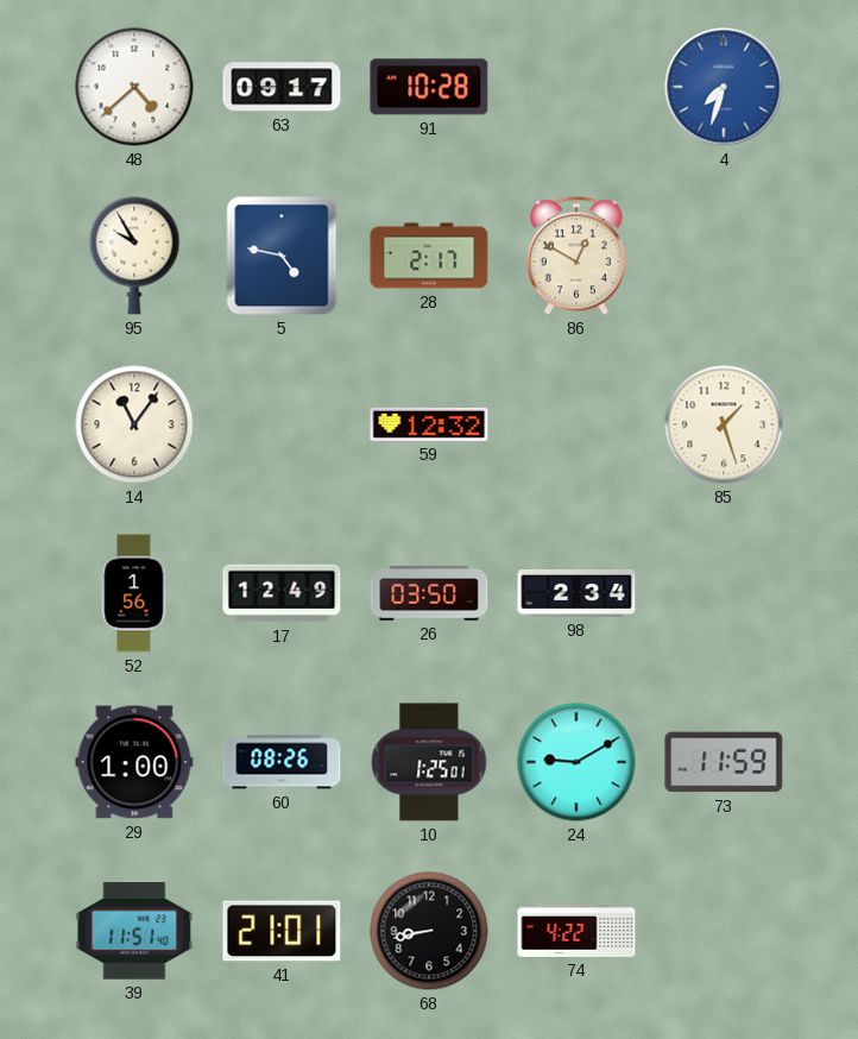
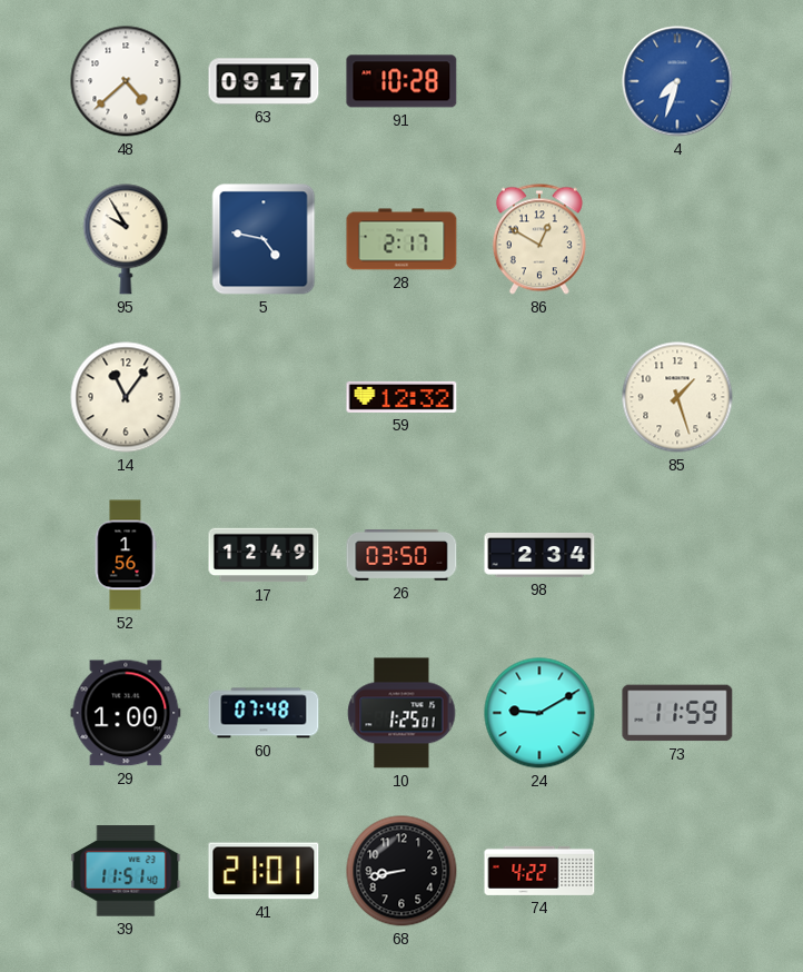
60: 08:26 -> 07:48
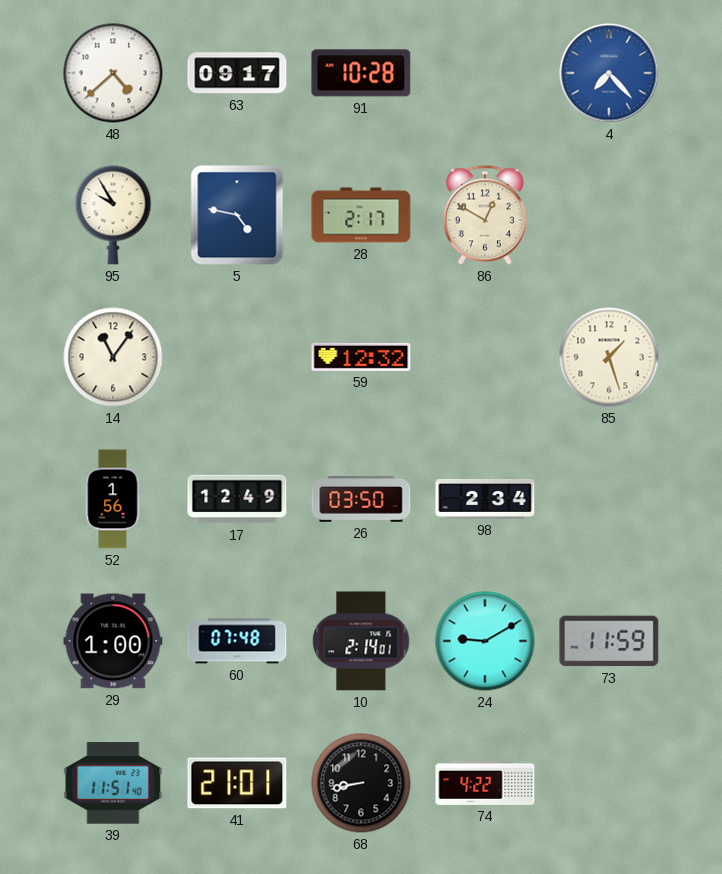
4: 7:33 -> 7:23
10: 1:25 -> 2:14
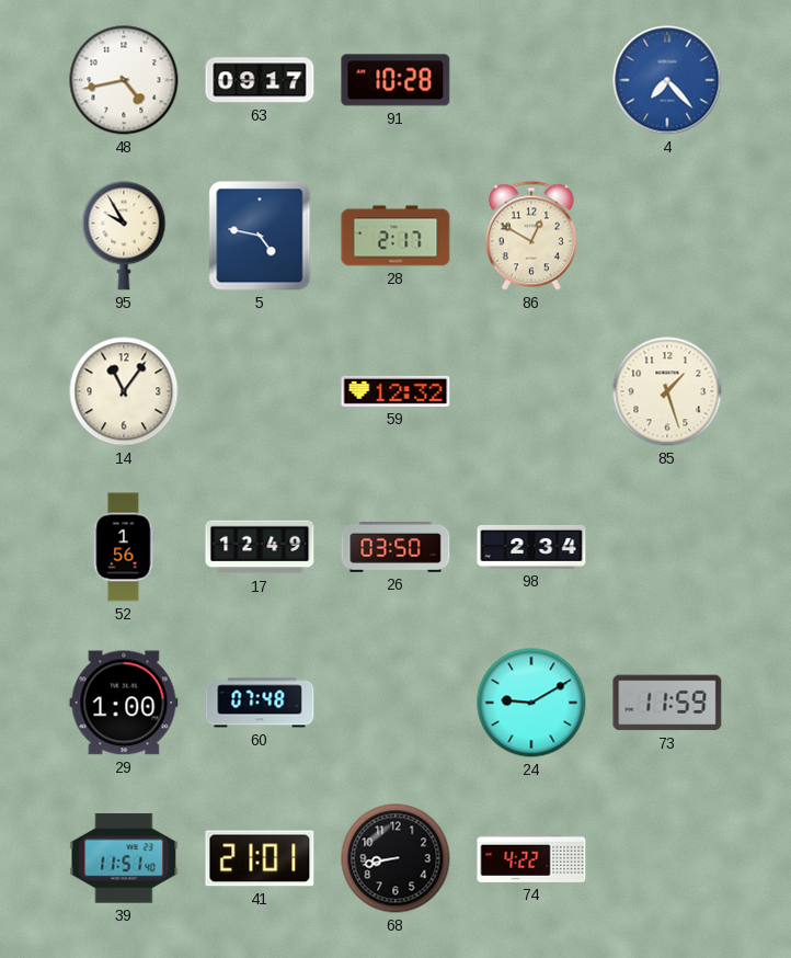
48: 4:38 -> 4:43
10: 2:14 -> none
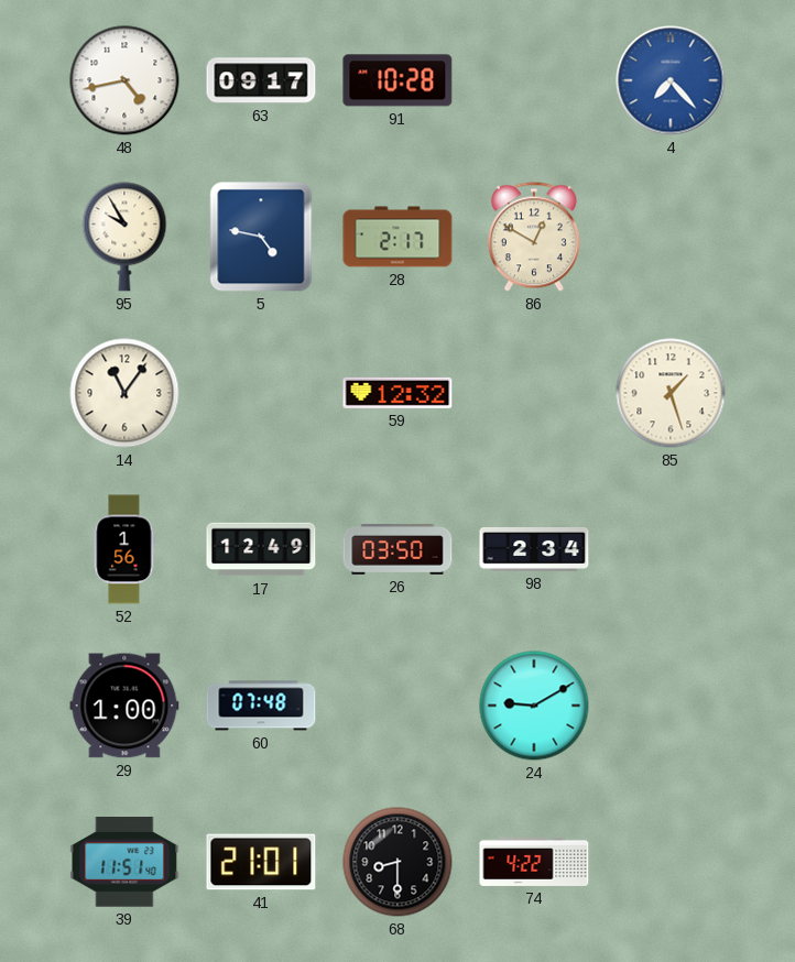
73: 11:59 -> none
68: 8:43 -> 8:30
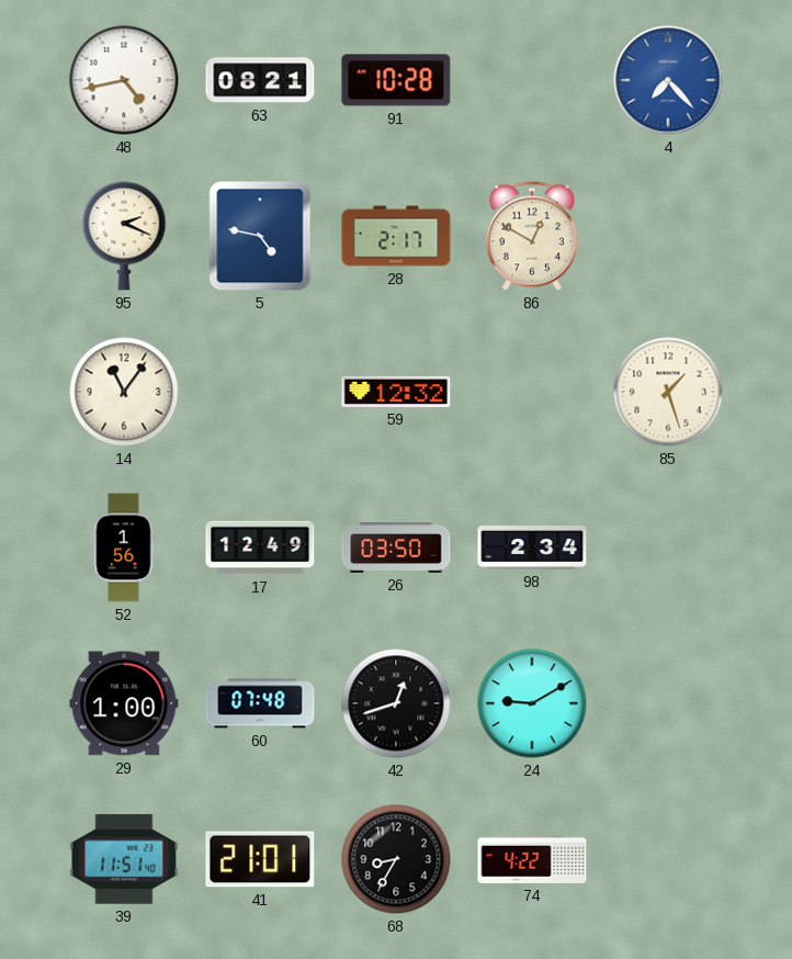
63: 09:17 -> 08:21
95: 9:55 -> 2:19
42: none -> 12:42
68: 8:30 -> 8:35
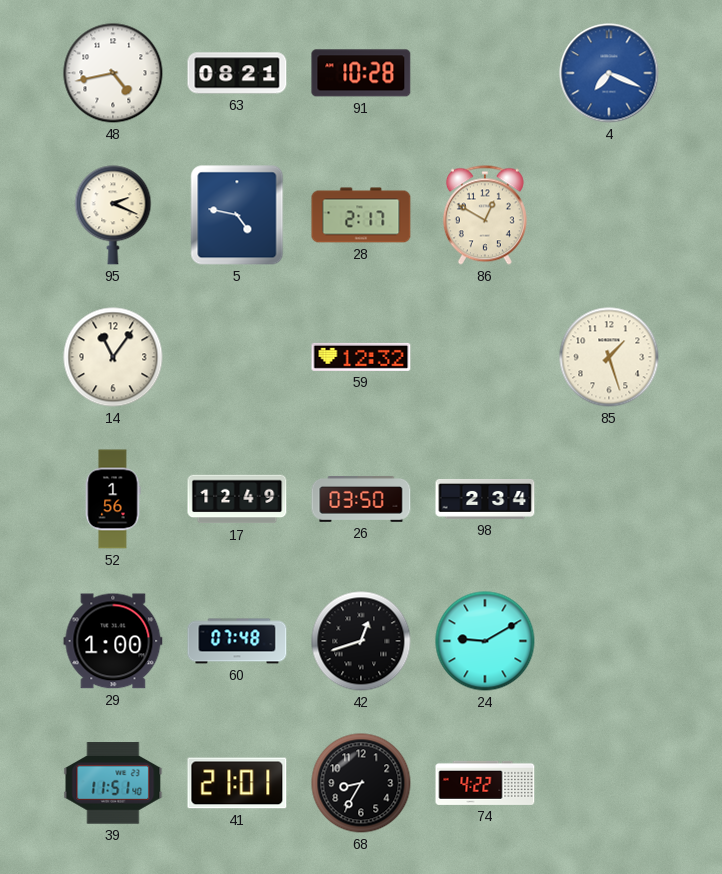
4: 7:23 -> 7:19
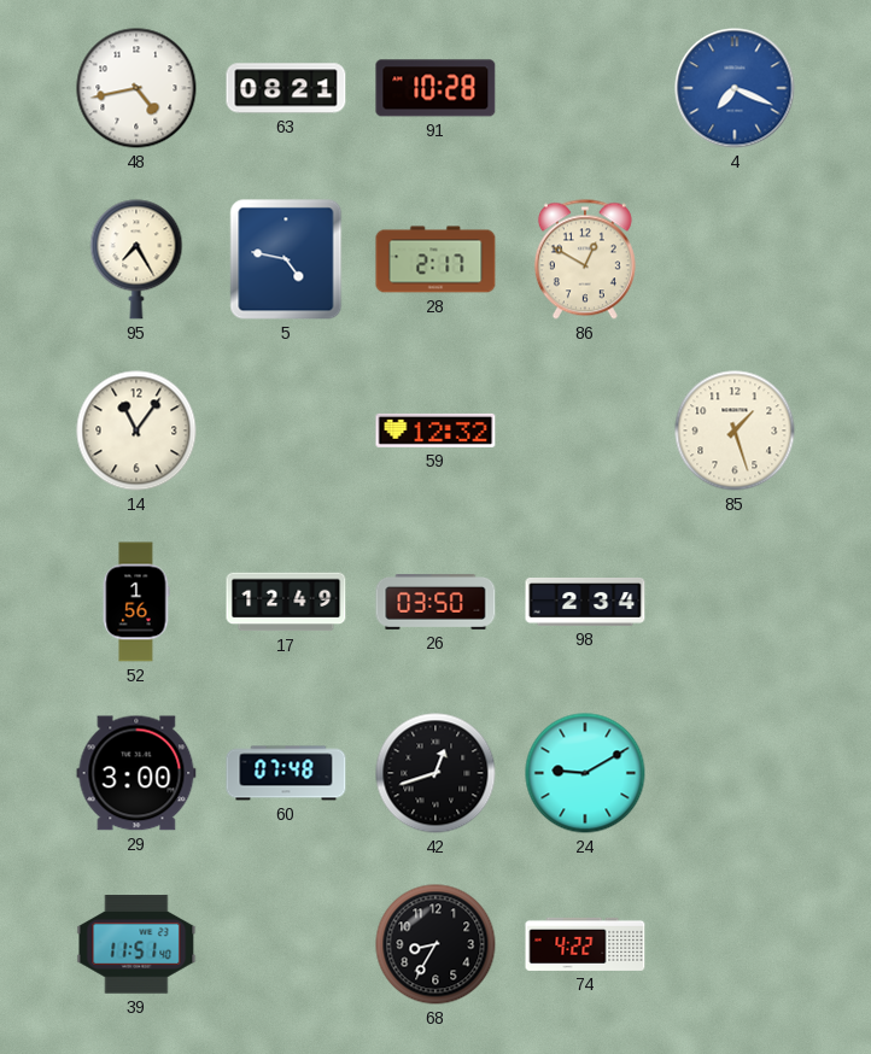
95: 2:19 -> 7:25
29: 1:00 -> 3:00
41: 21:01 -> none
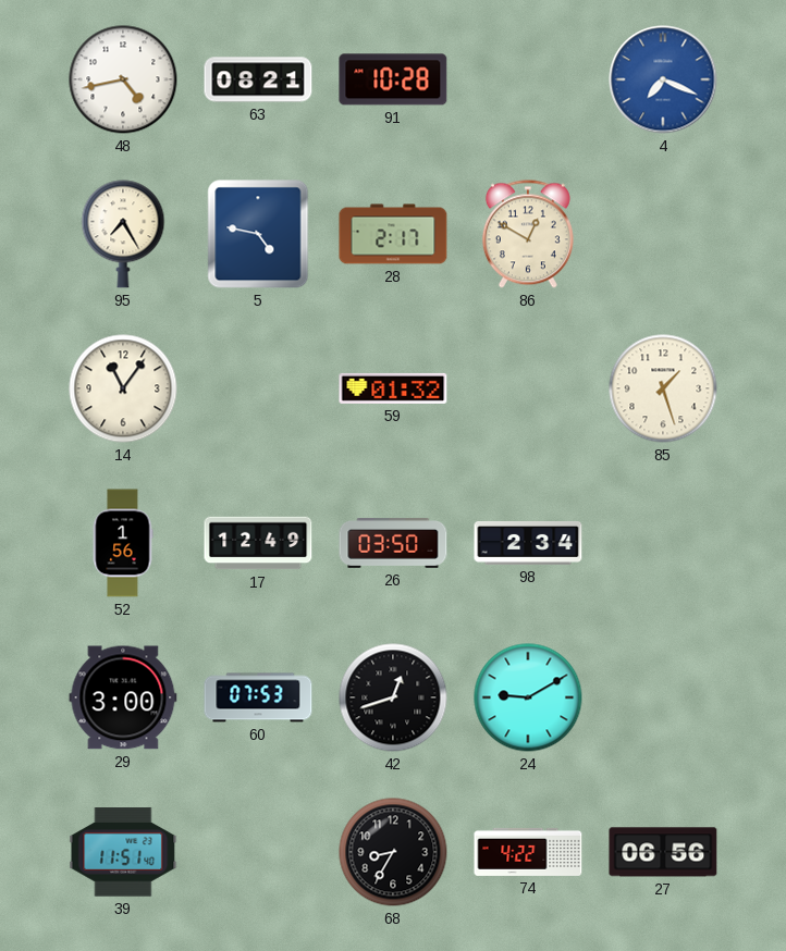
59: 12:32 -> 01:32
60: 07:48 -> 07:53
27: none -> 06:56
